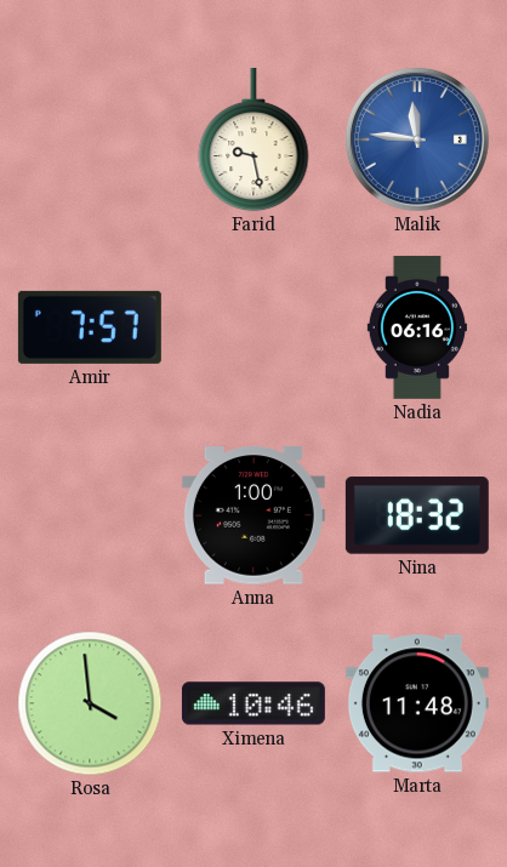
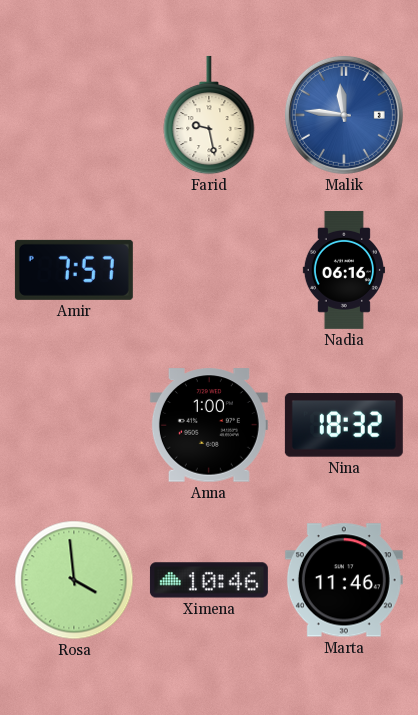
Marta: 11:48 -> 11:46
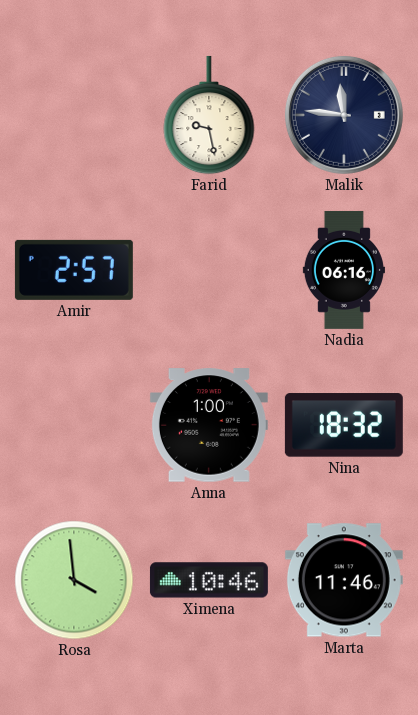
Malik dial: blue -> navy
Amir: 7:57 -> 2:57
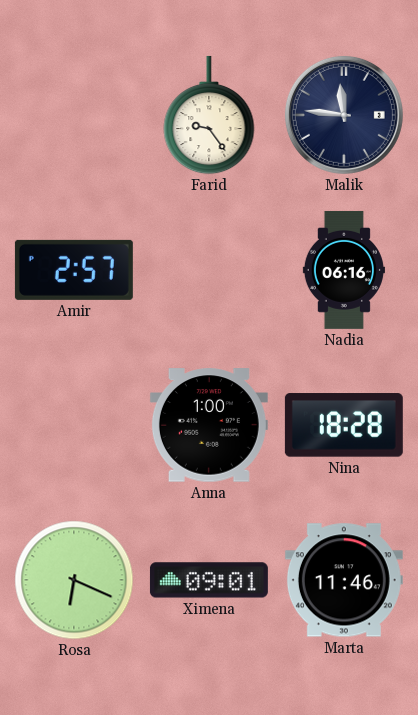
Farid: 9:28 -> 9:24
Nina: 18:32 -> 18:28
Rosa: 3:59 -> 6:19
Ximena: 10:46 -> 09:01
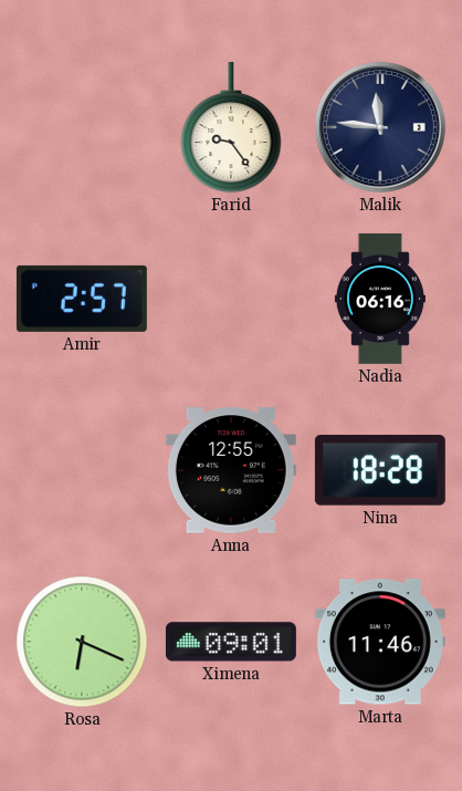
Anna: 1:00 -> 12:55
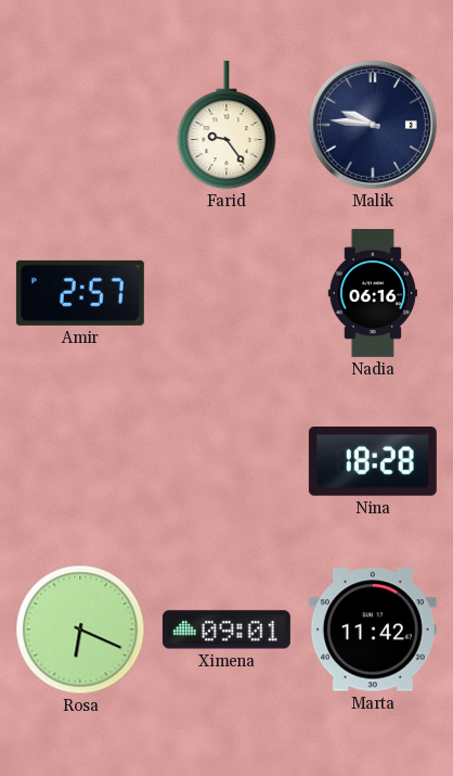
Malik: 11:46 -> 9:46
Anna: 12:55 -> none
Marta: 11:46 -> 11:42
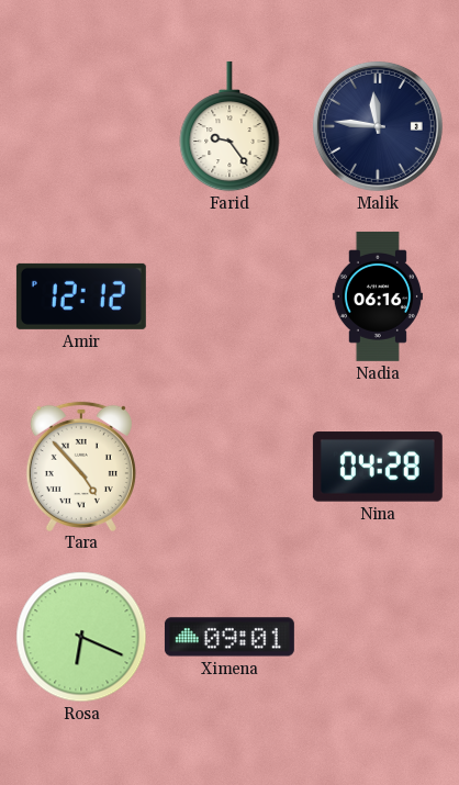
Malik: 9:46 -> 11:46
Amir: 2:57 -> 12:12
Tara: none -> 4:53
Nina: 18:28 -> 04:28
Marta: 11:42 -> none
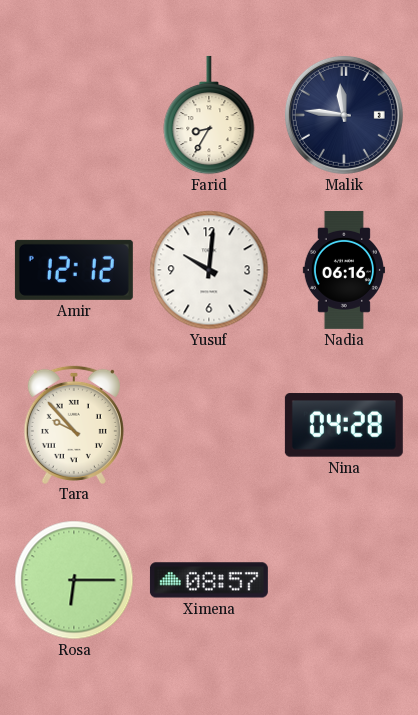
Farid: 9:24 -> 8:35
Yusuf: none -> 10:01
Tara: 4:53 -> 9:53
Rosa: 6:19 -> 6:15
Ximena: 09:01 -> 08:57
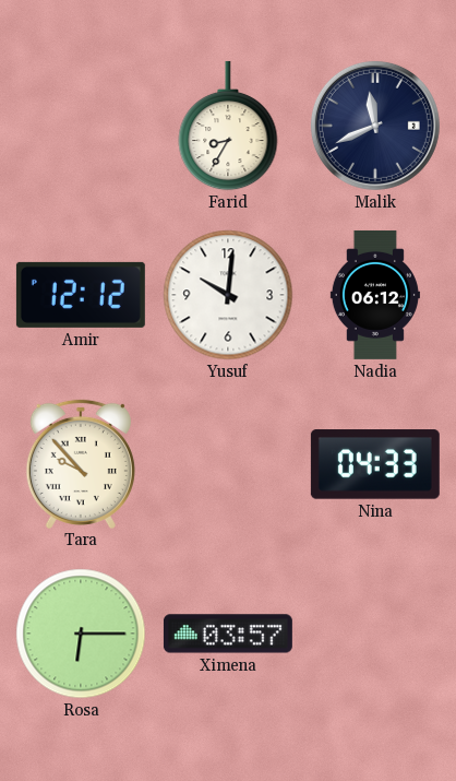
Malik: 11:46 -> 11:41
Nadia: 06:16 -> 06:12
Nina: 04:28 -> 04:33
Ximena: 08:57 -> 03:57
